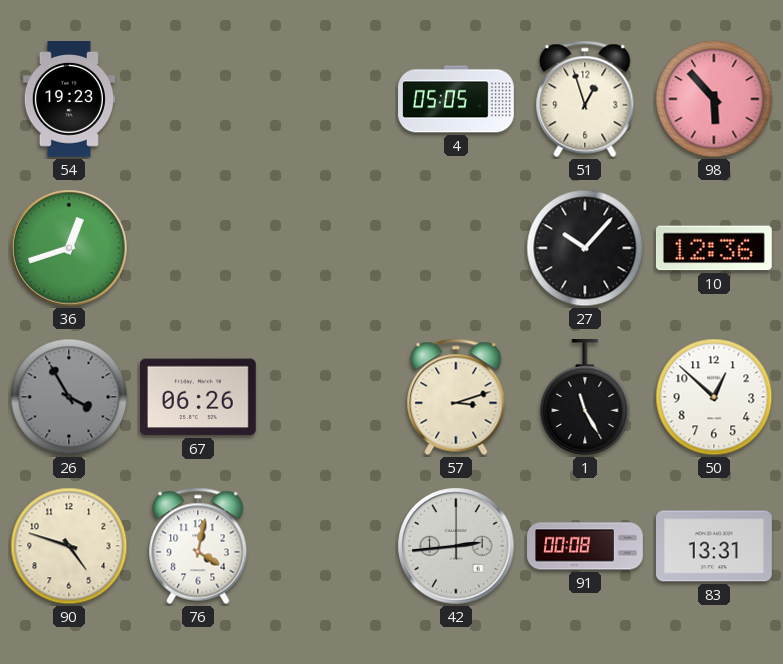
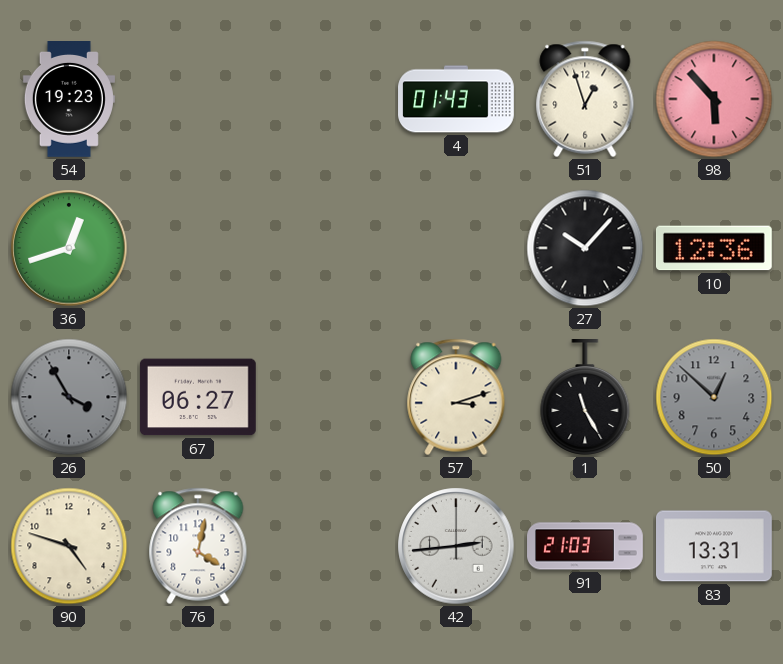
4: 05:05 -> 01:43
67: 06:26 -> 06:27
50 dial: white -> grey
91: 00:08 -> 21:03
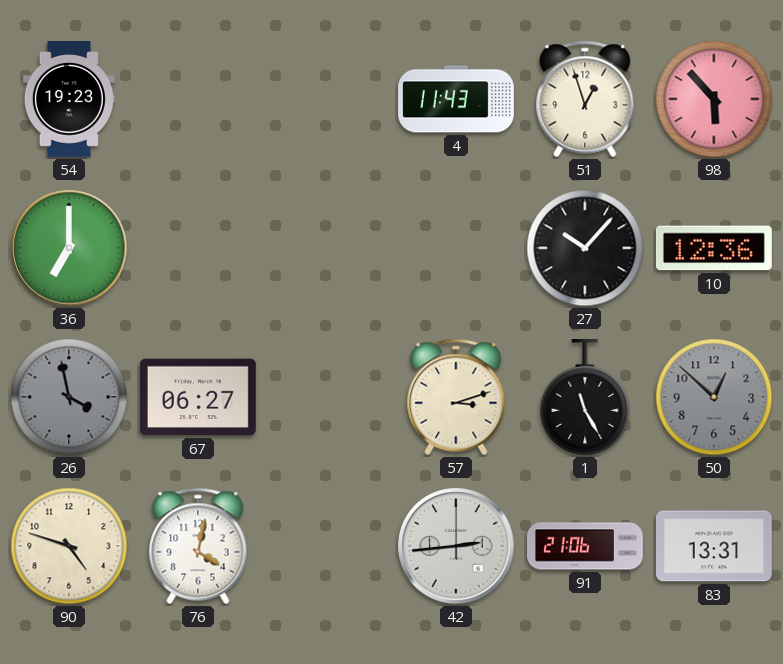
4: 01:43 -> 11:43
36: 12:42 -> 7:00
26: 3:55 -> 3:58
91: 21:03 -> 21:06
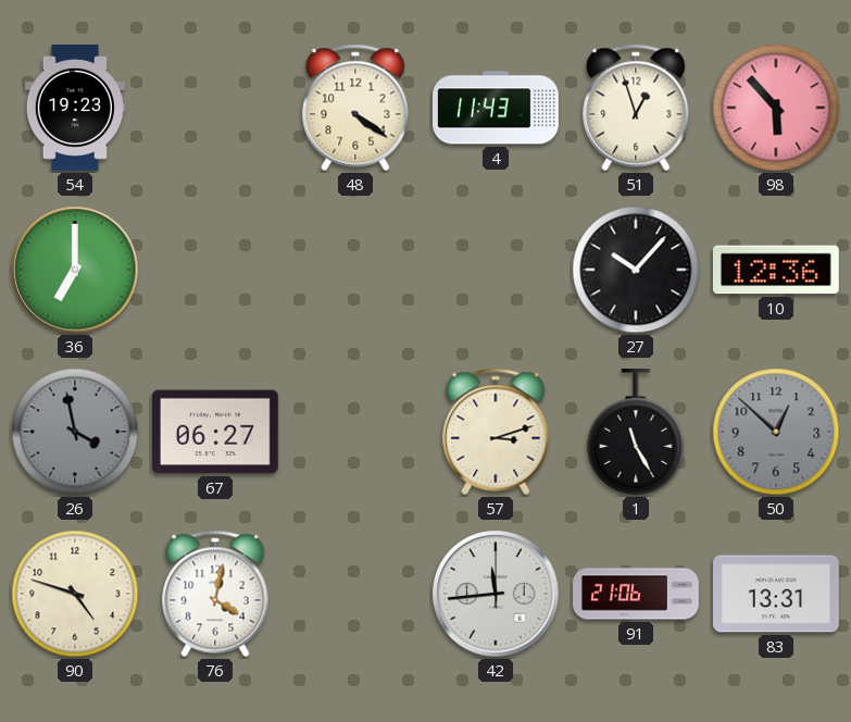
48: none -> 4:21
42: 2:44 -> 11:44
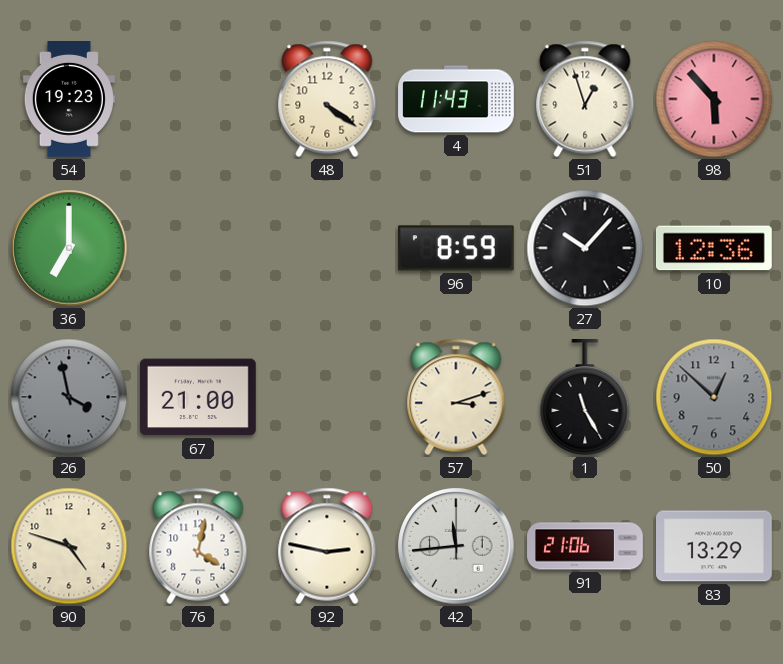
96: none -> 8:59
67: 06:27 -> 21:00
92: none -> 2:47
83: 13:31 -> 13:29
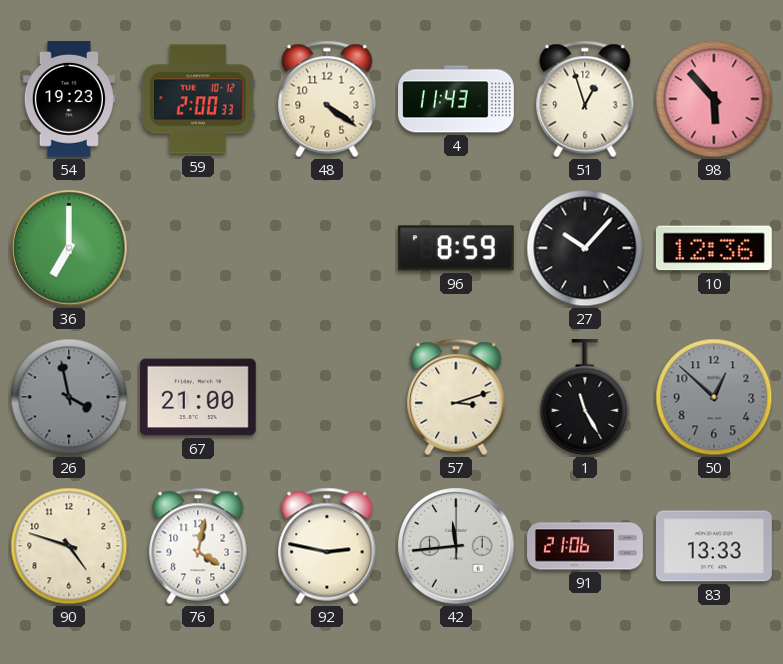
59: none -> 2:00
83: 13:29 -> 13:33
